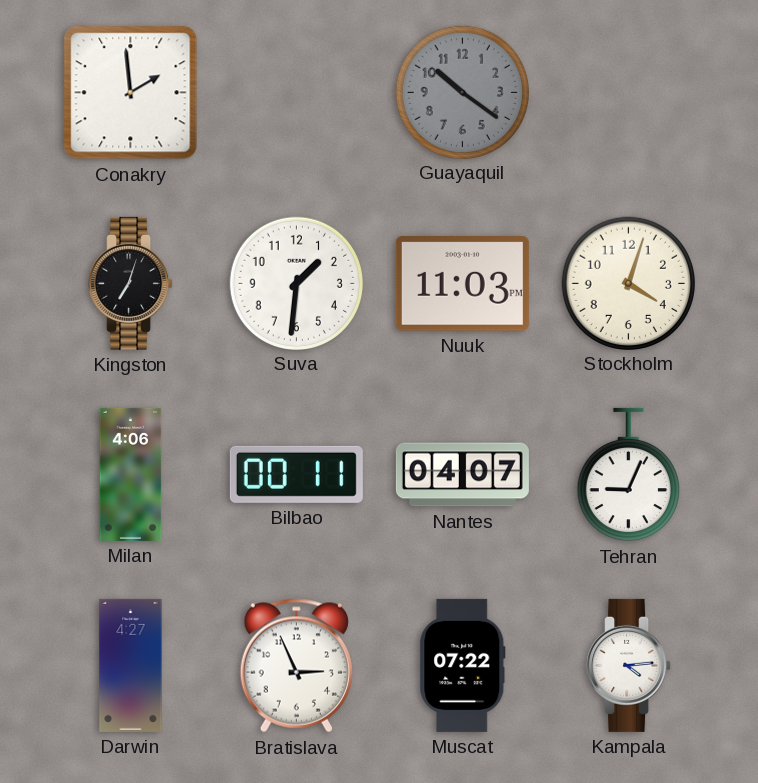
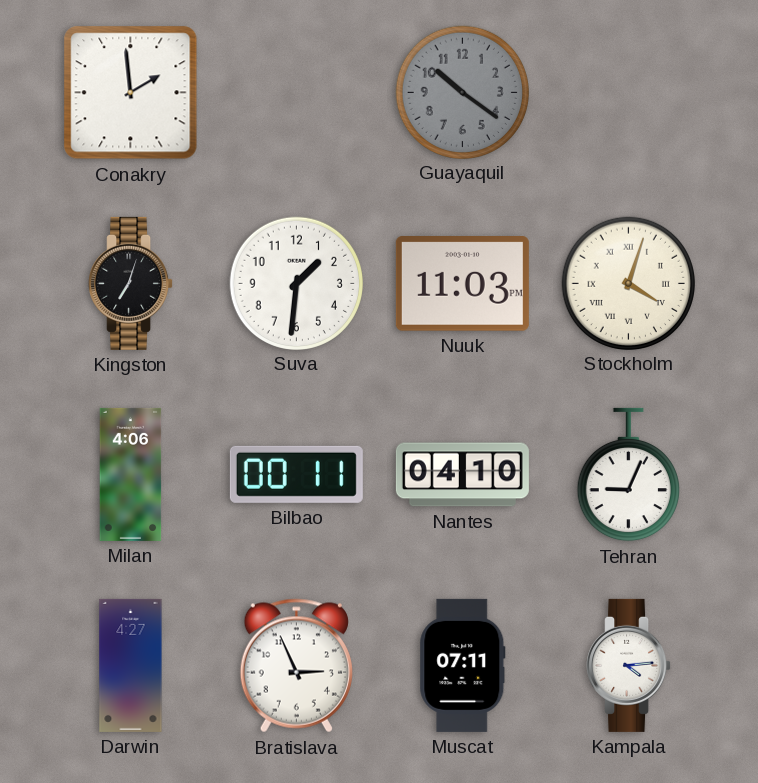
Stockholm numerals: Arabic -> Roman
Nantes: 04:07 -> 04:10
Muscat: 07:22 -> 07:11
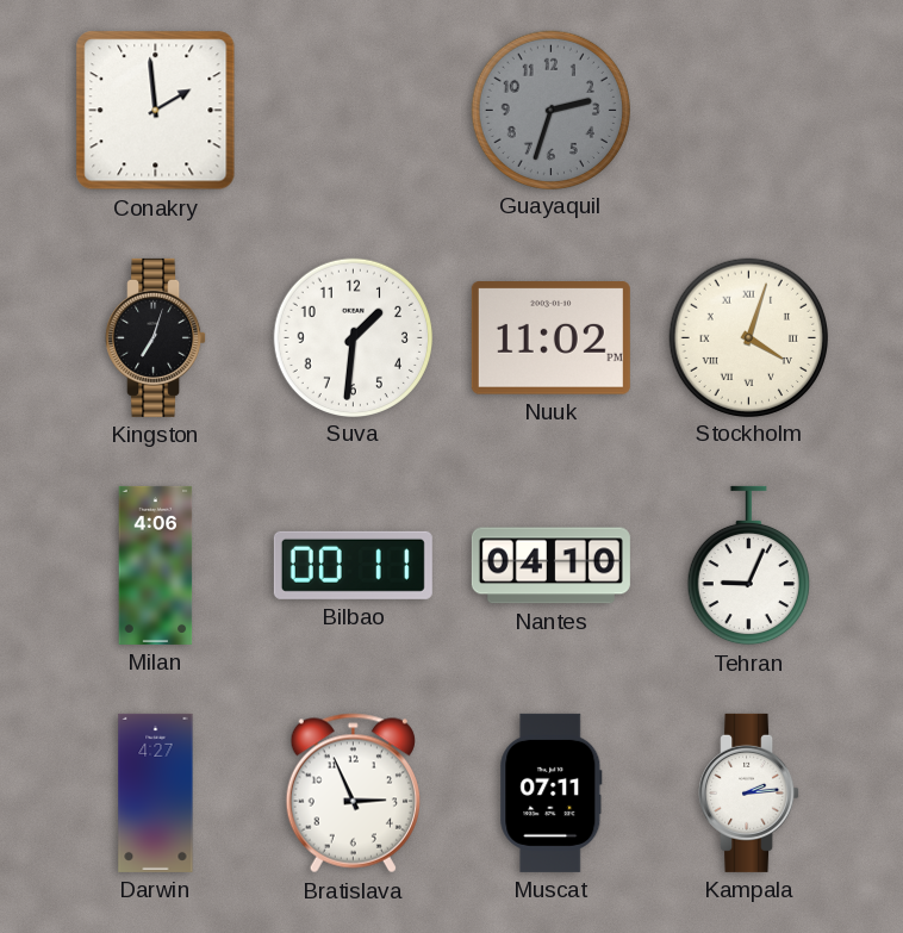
Guayaquil: 10:21 -> 2:33
Nuuk: 11:03 -> 11:02
Kampala: 4:14 -> 2:14
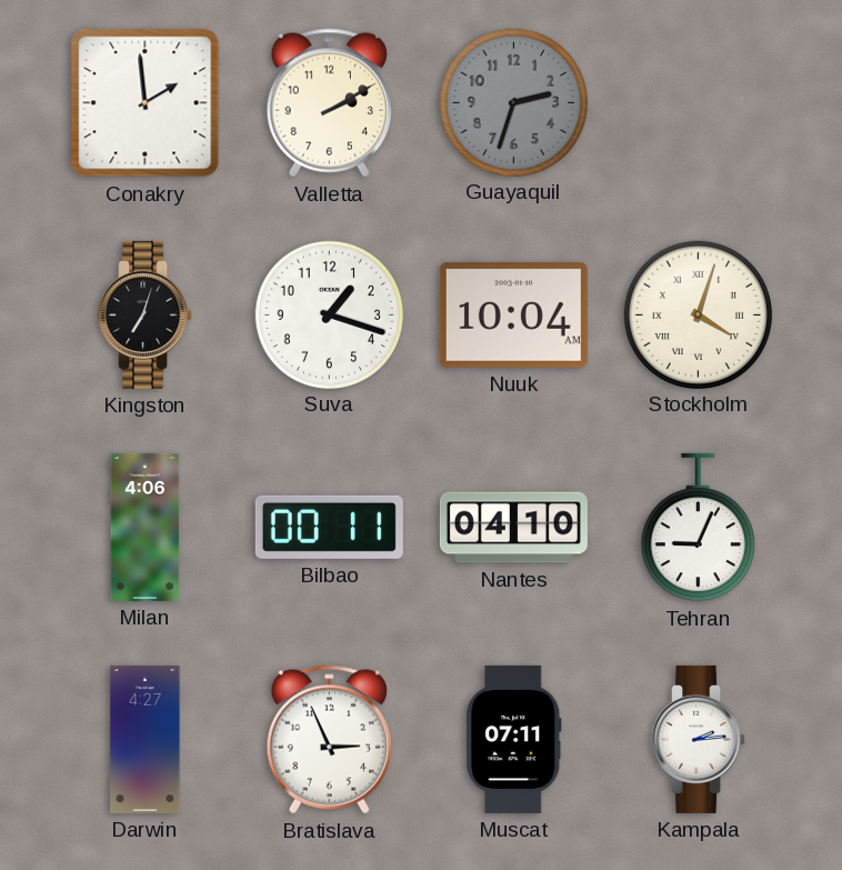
Valletta: none -> 2:10
Suva: 1:31 -> 1:18
Nuuk: 11:02 -> 10:04
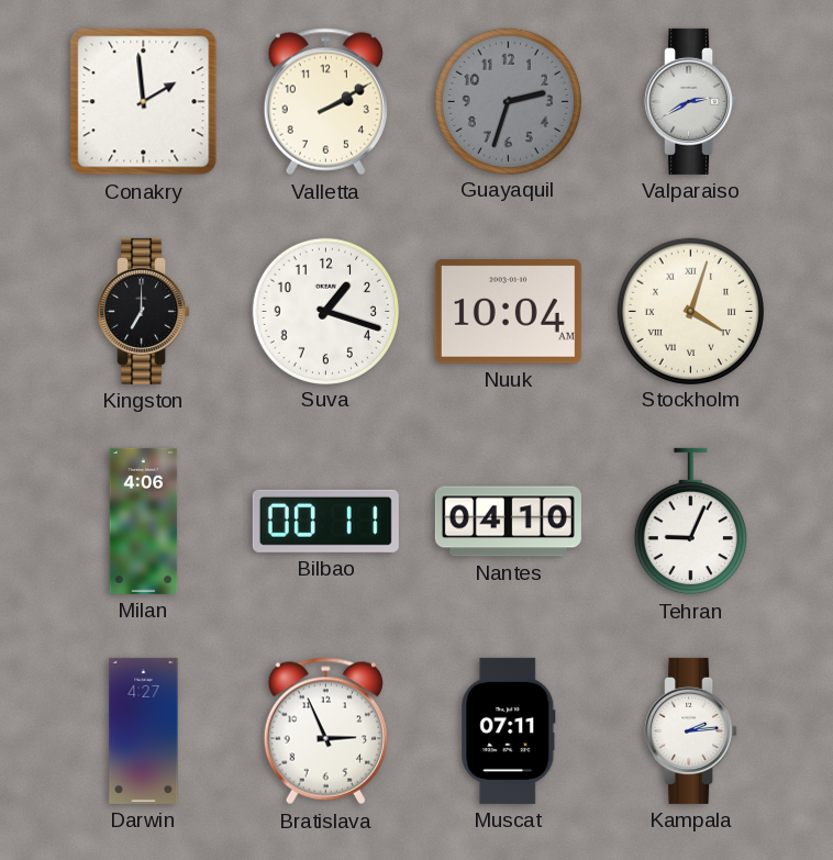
Valparaiso: none -> 2:40
Kingston: 7:03 -> 7:00
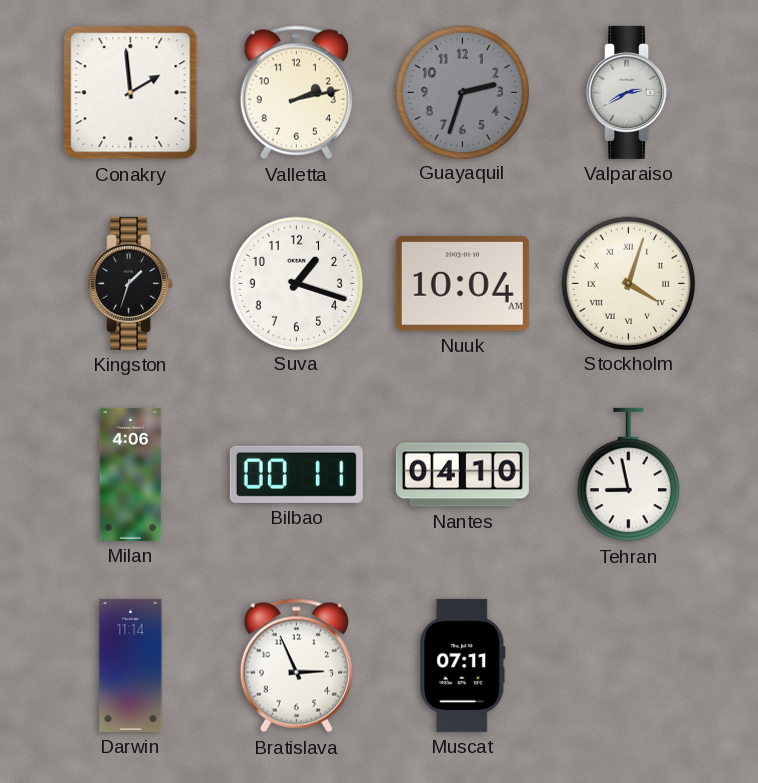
Valletta: 2:10 -> 2:13
Kingston: 7:00 -> 1:33
Tehran: 9:04 -> 8:58
Darwin: 4:27 -> 11:14
Kampala: 2:14 -> none
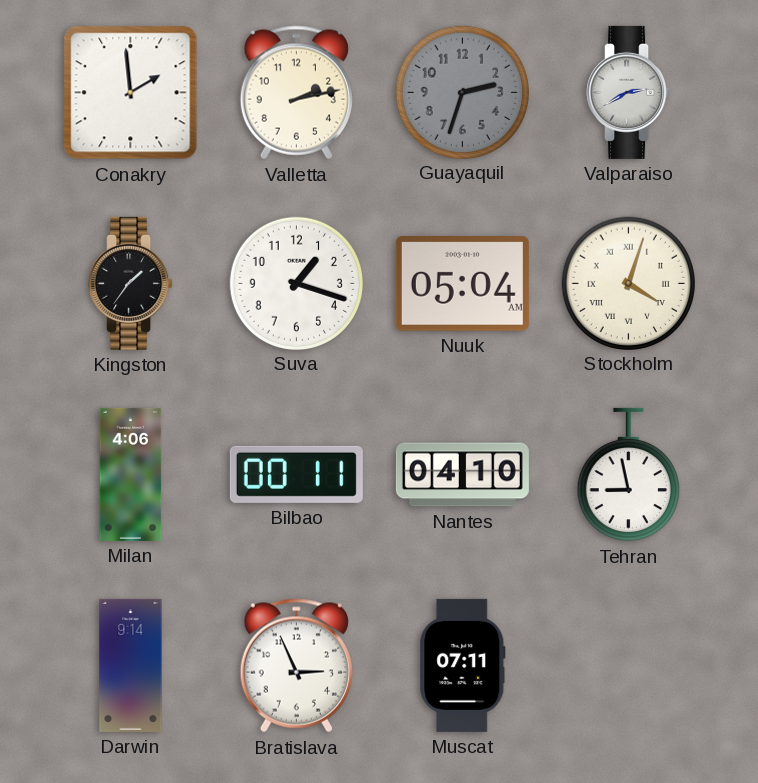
Kingston: 1:33 -> 1:36
Nuuk: 10:04 -> 05:04
Darwin: 11:14 -> 9:14
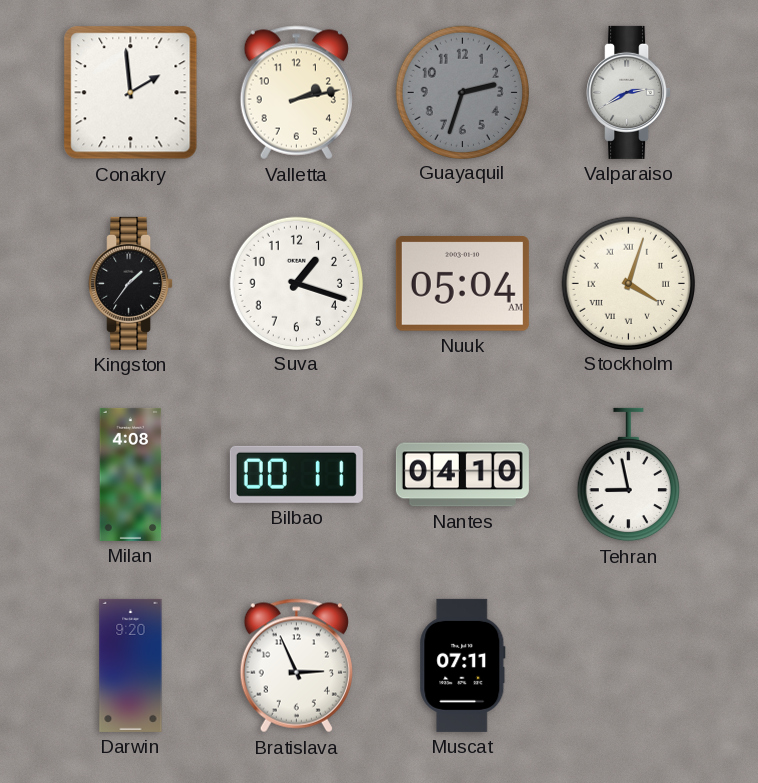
Milan: 4:06 -> 4:08
Darwin: 9:14 -> 9:20
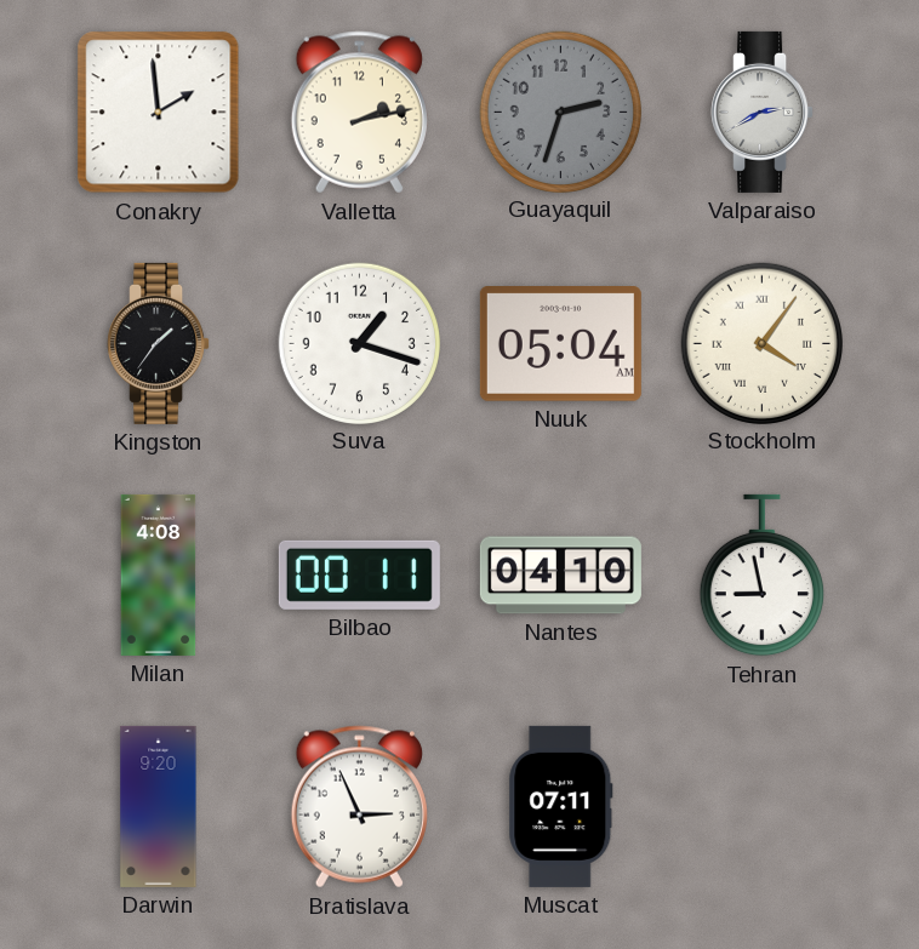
Stockholm: 4:03 -> 4:06
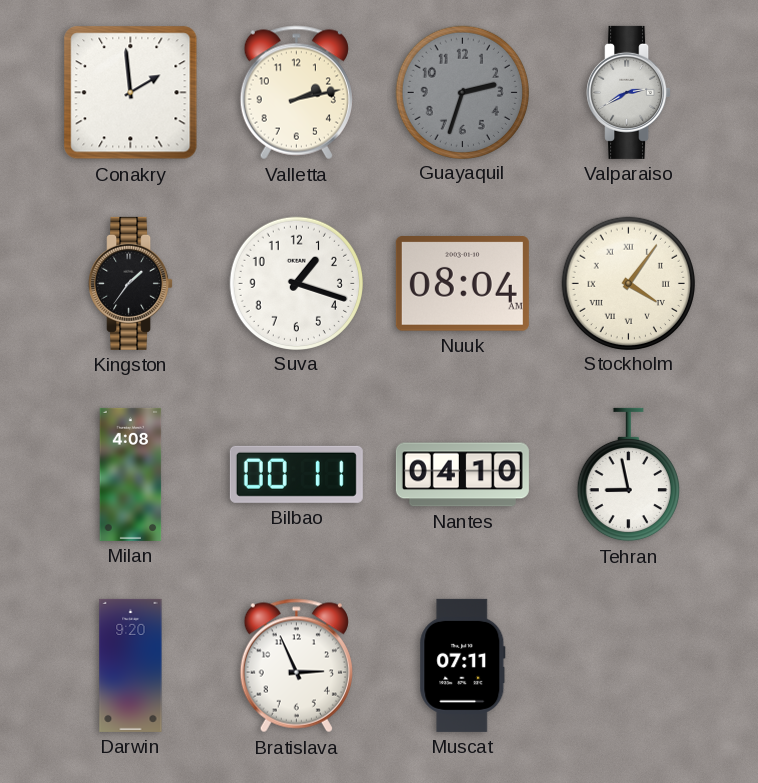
Nuuk: 05:04 -> 08:04
